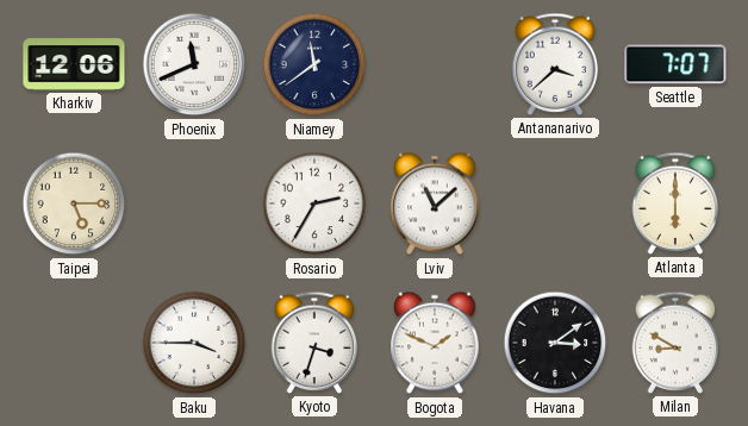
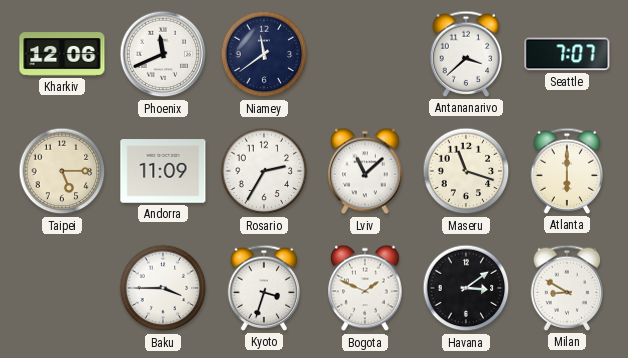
Andorra: none -> 11:09
Maseru: none -> 11:18
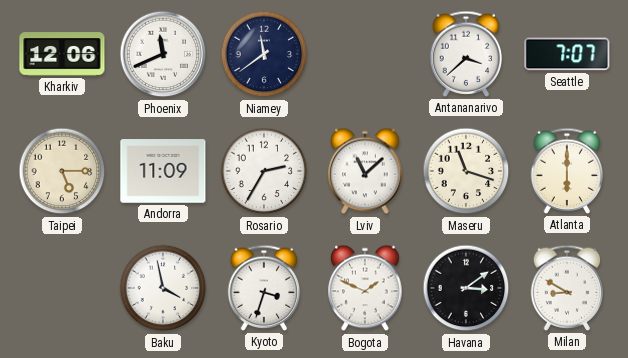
Baku: 3:45 -> 3:58
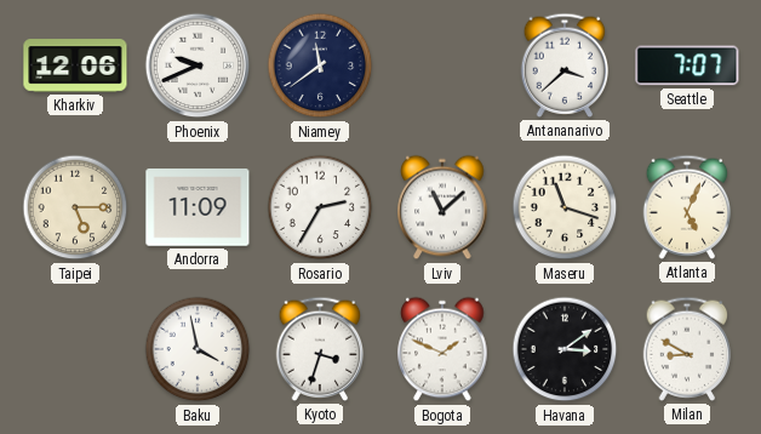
Phoenix: 11:41 -> 9:41
Atlanta: 6:00 -> 5:04
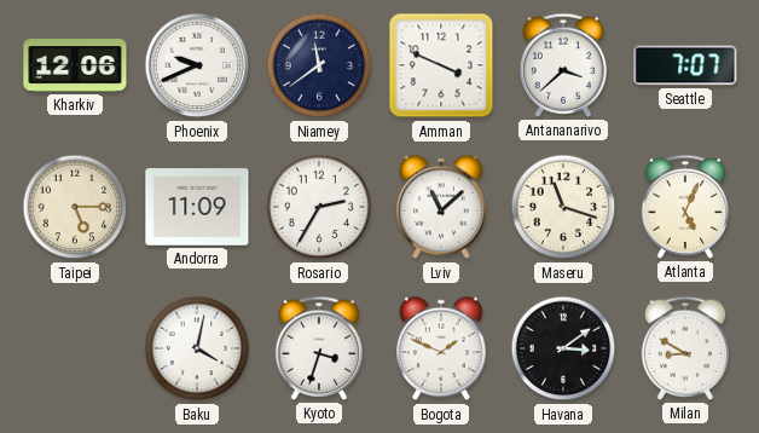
Amman: none -> 3:49
Baku: 3:58 -> 4:02
